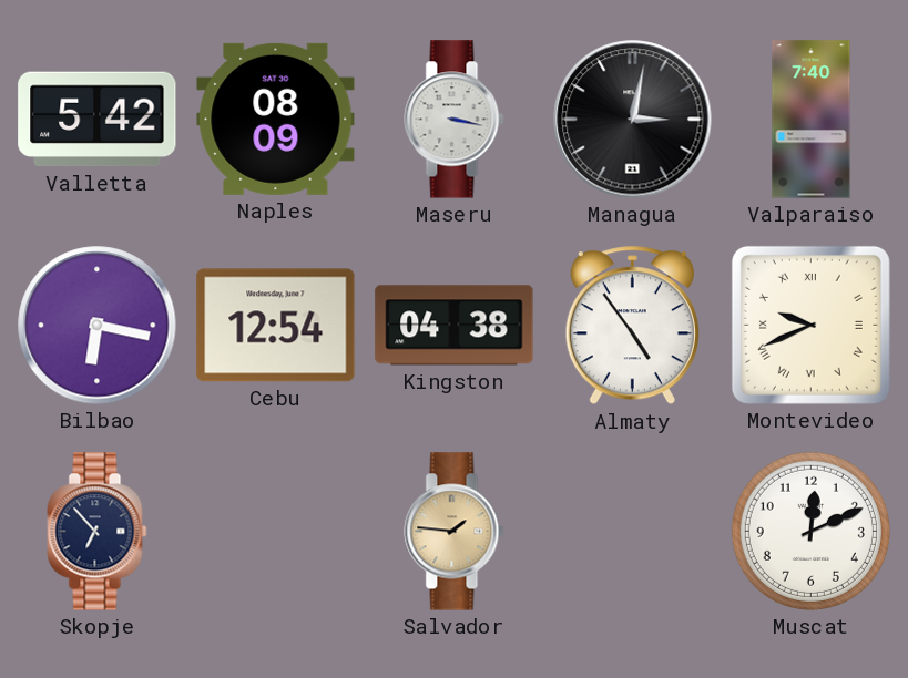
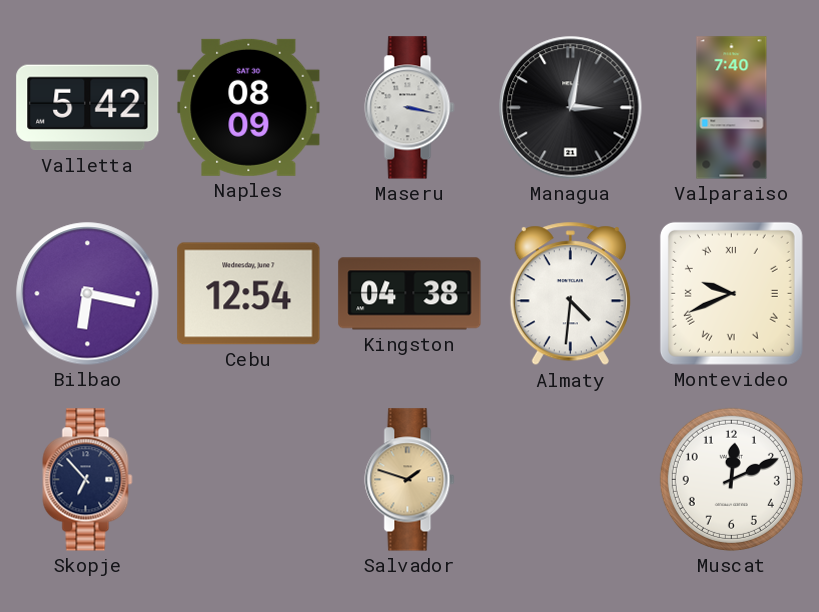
Almaty: 4:54 -> 4:31
Salvador: 1:46 -> 1:48
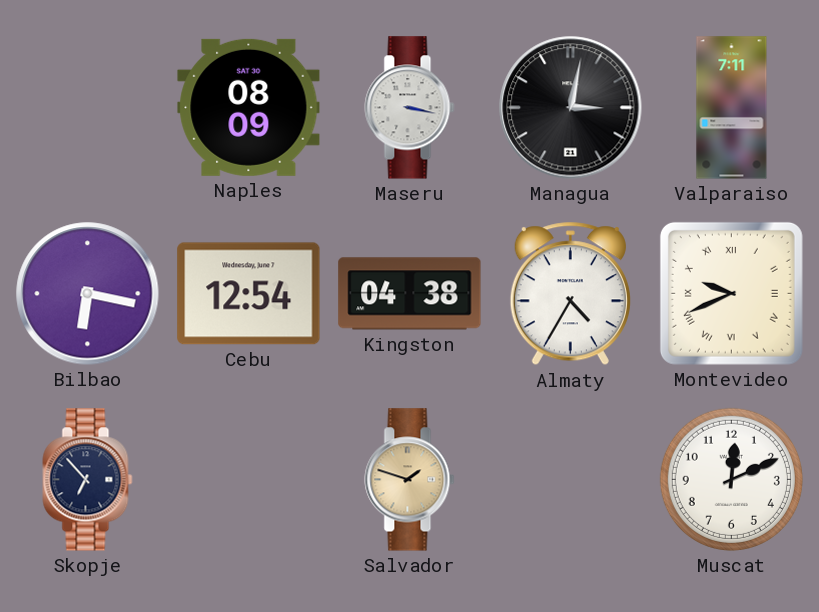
Valletta: 5:42 -> none
Valparaiso: 7:40 -> 7:11
Almaty: 4:31 -> 4:35
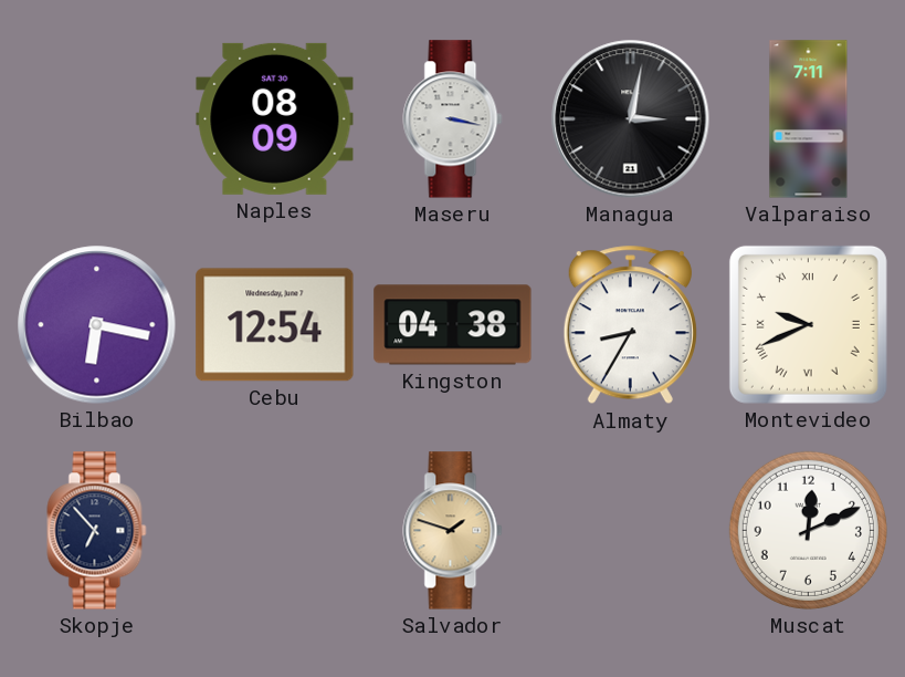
Almaty: 4:35 -> 8:35
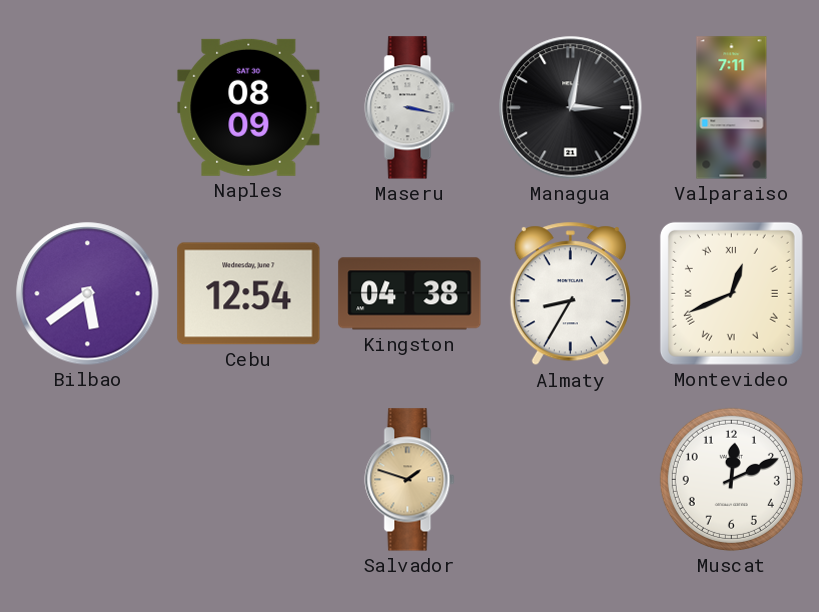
Bilbao: 6:17 -> 5:39
Montevideo: 9:41 -> 12:41
Skopje: 6:53 -> none
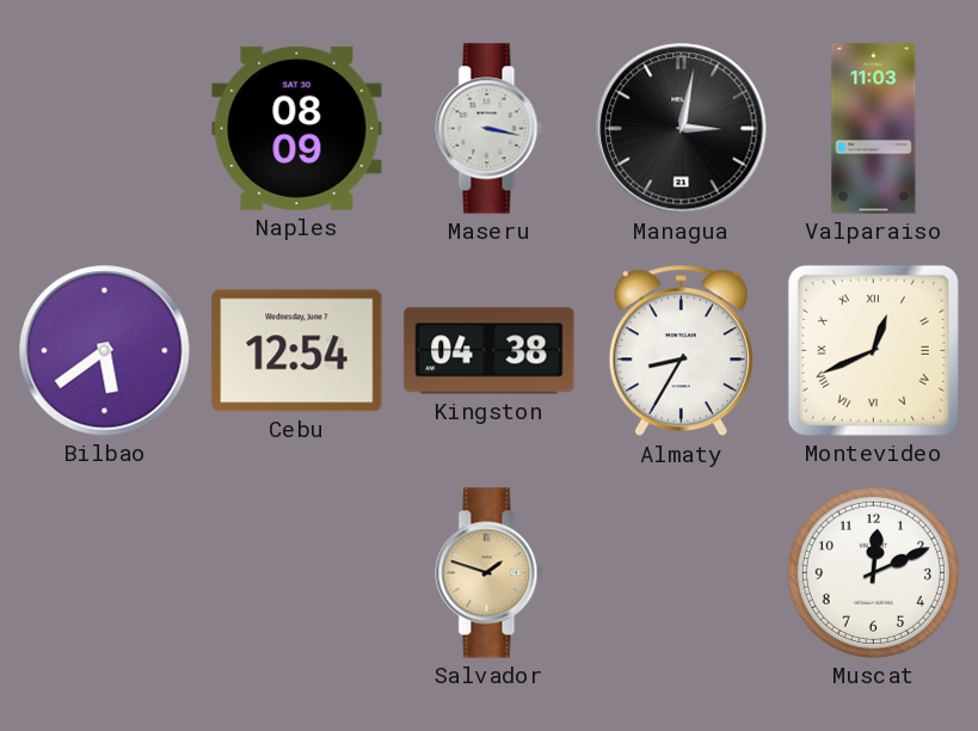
Valparaiso: 7:11 -> 11:03
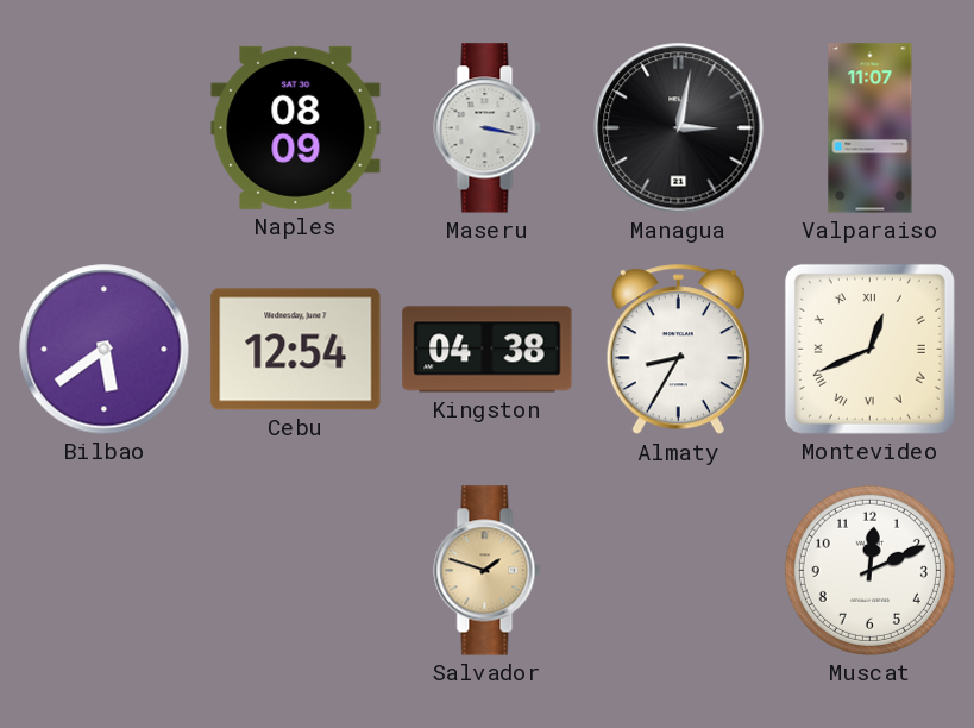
Valparaiso: 11:03 -> 11:07
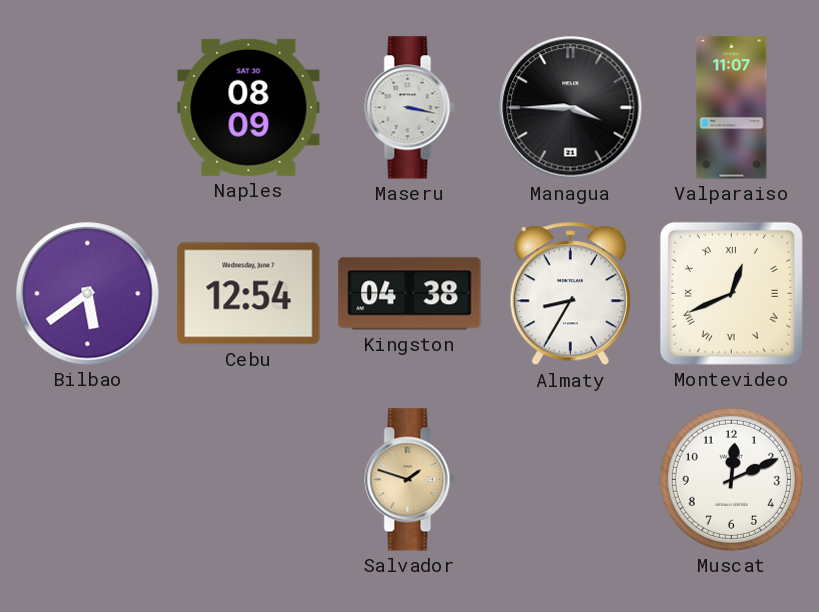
Managua: 3:02 -> 3:45
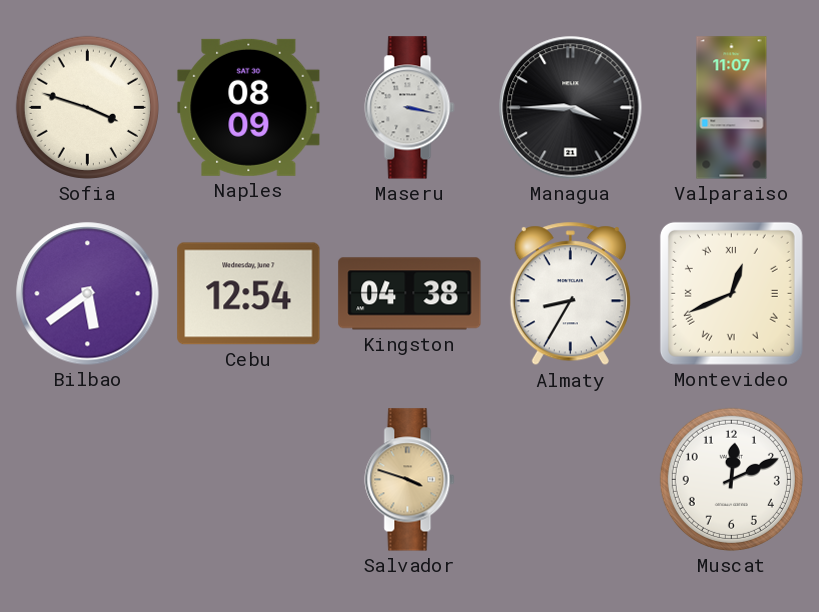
Sofia: none -> 3:48
Salvador: 1:48 -> 3:48
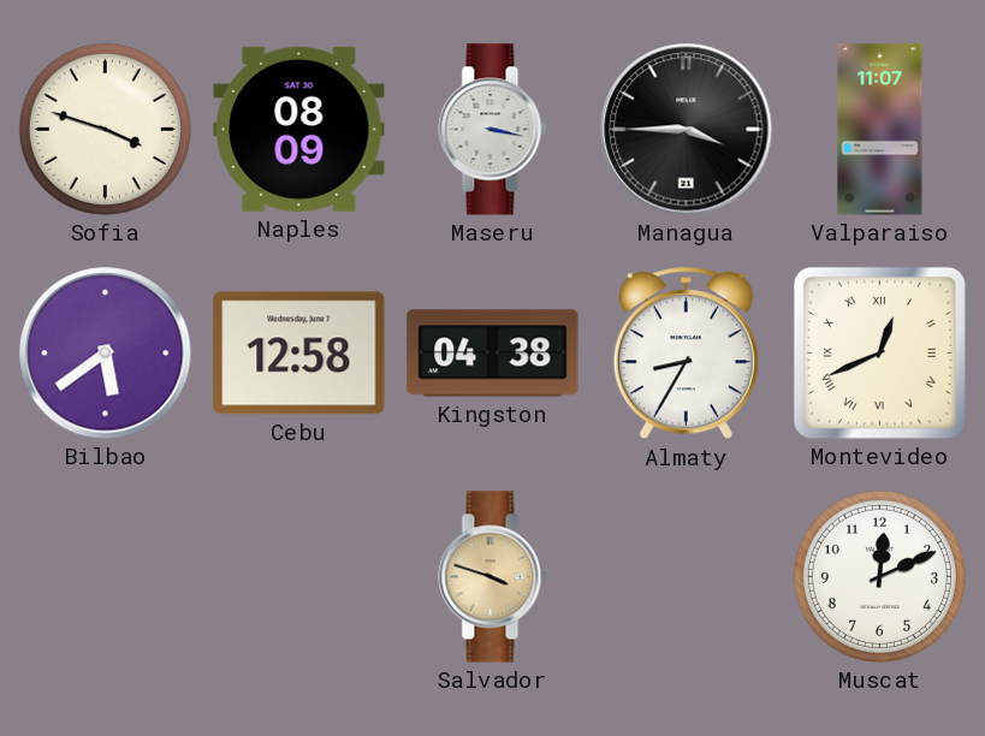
Cebu: 12:54 -> 12:58
